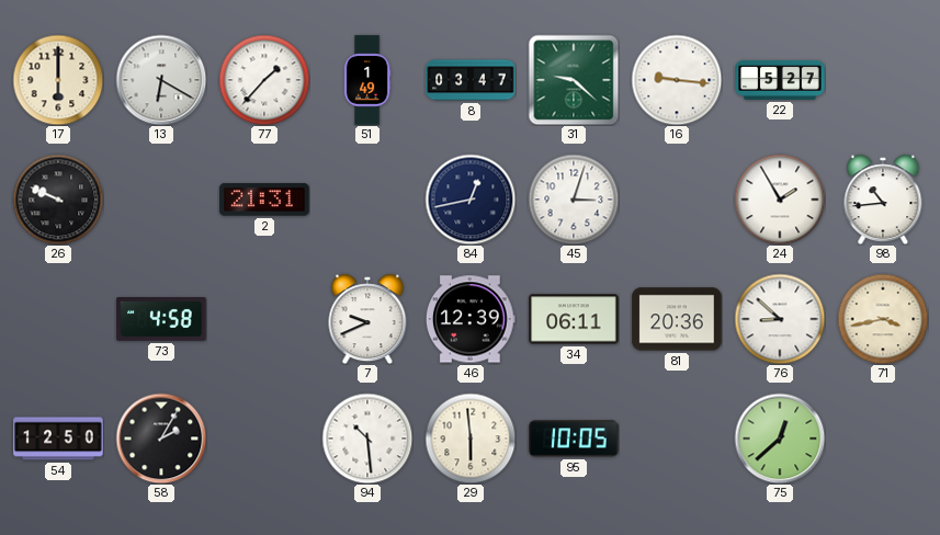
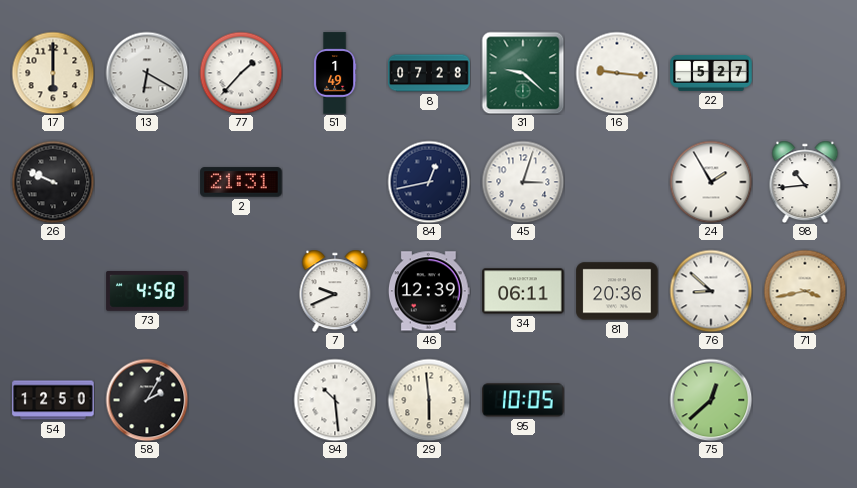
8: 03:47 -> 07:28
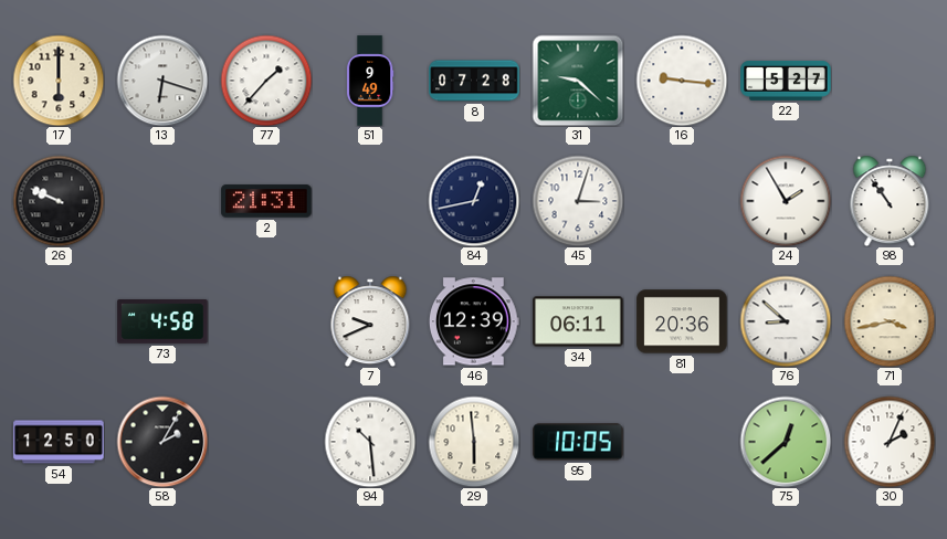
13: 6:20 -> 6:18
51: 1:49 -> 9:49
98: 10:44 -> 10:54
30: none -> 2:04
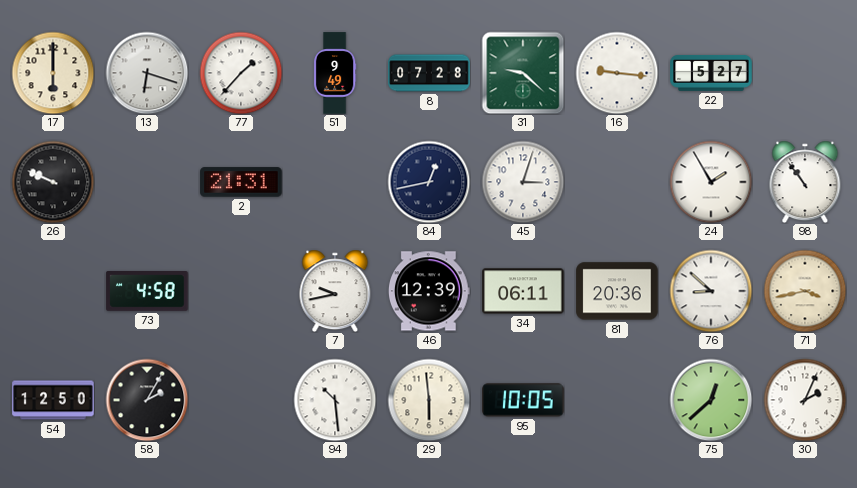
7: 9:41 -> 9:43
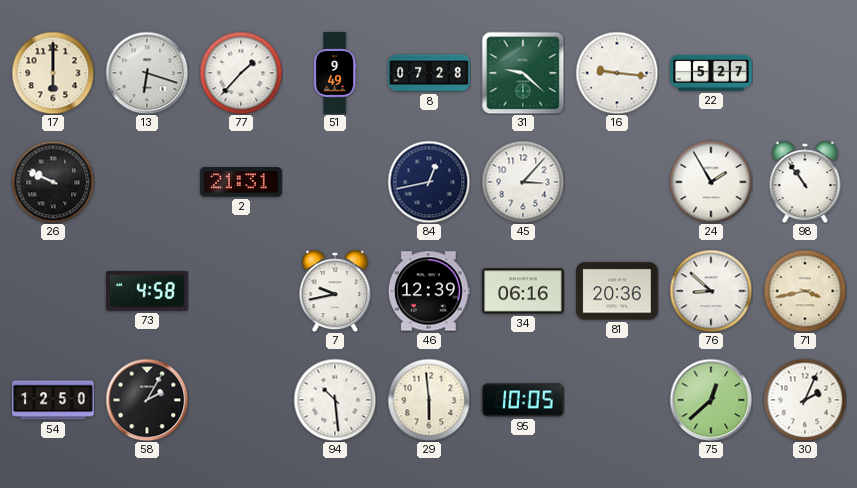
45: 3:03 -> 3:07
34: 06:11 -> 06:16
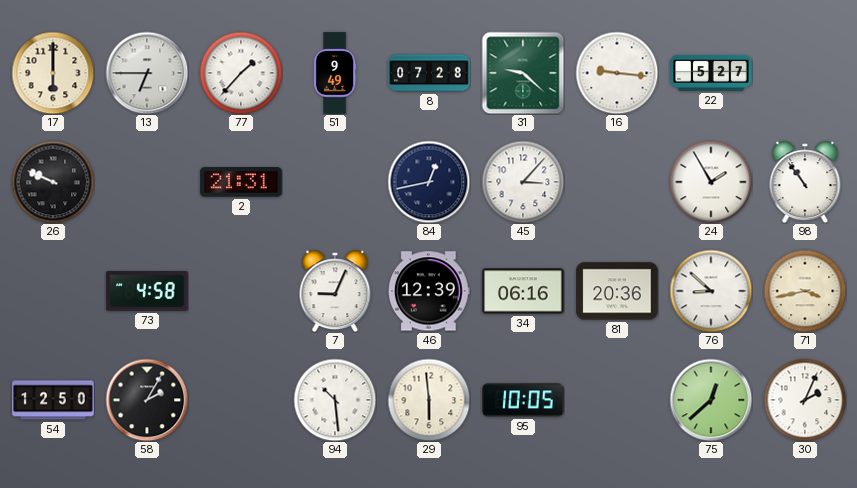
13: 6:18 -> 6:45
7: 9:43 -> 9:04
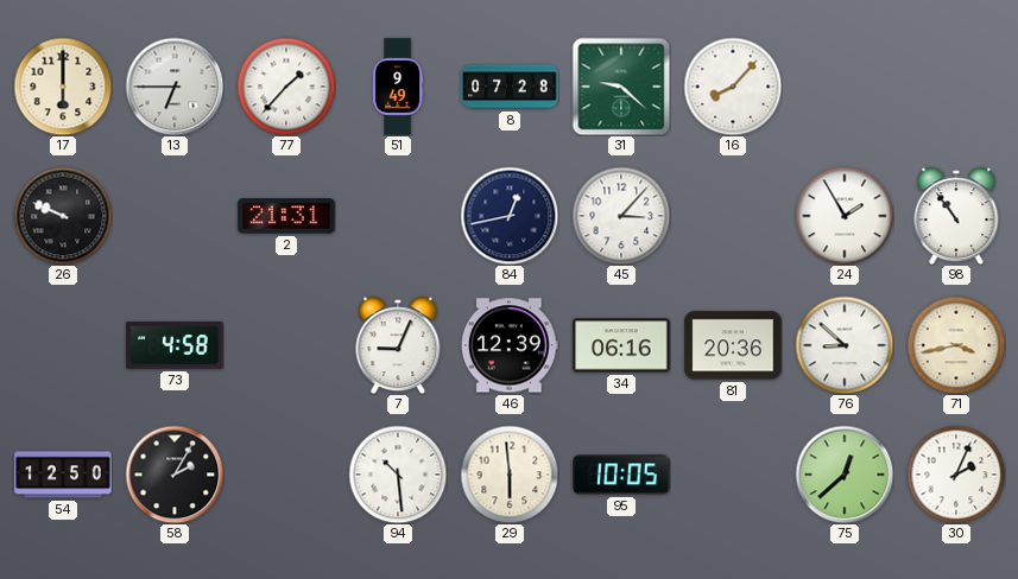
16: 9:16 -> 8:07
22: 5:27 -> none
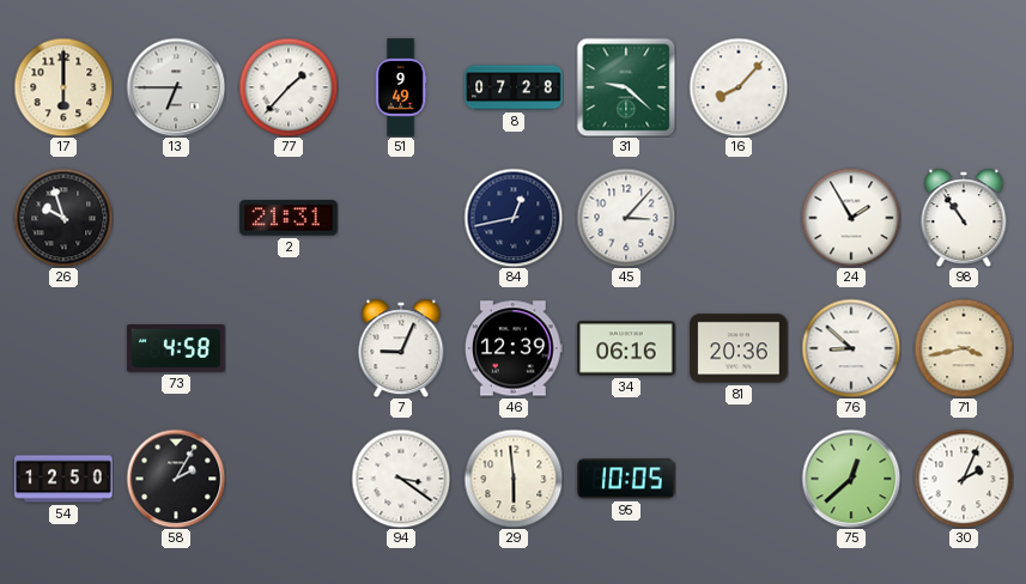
26: 9:49 -> 9:57
94: 10:29 -> 3:21
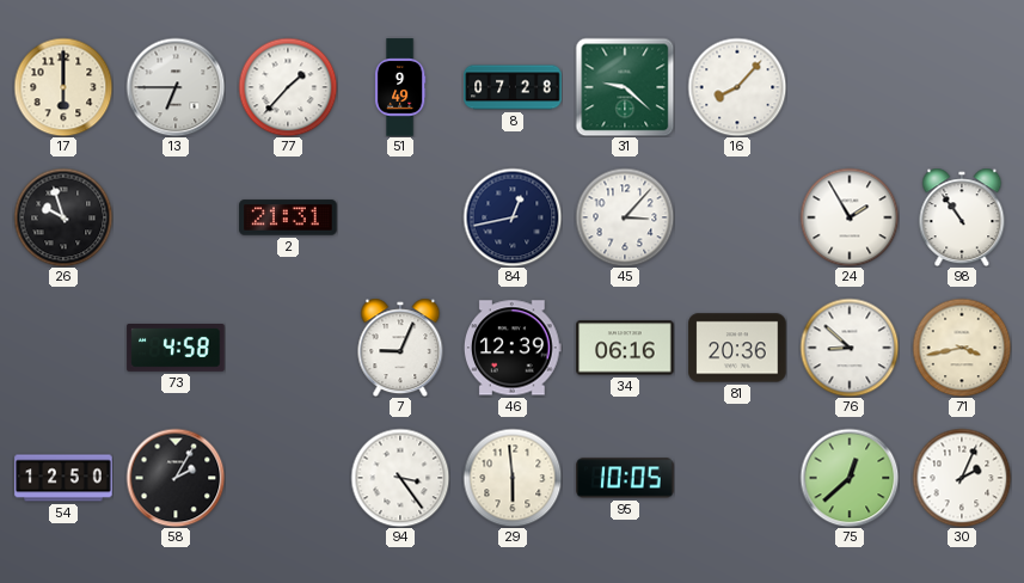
94: 3:21 -> 3:24
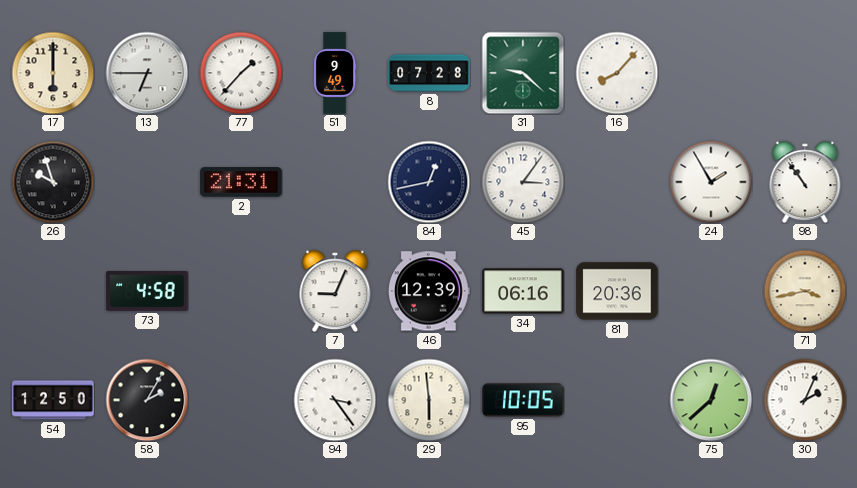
45: 3:07 -> 3:06
76: 8:52 -> none
